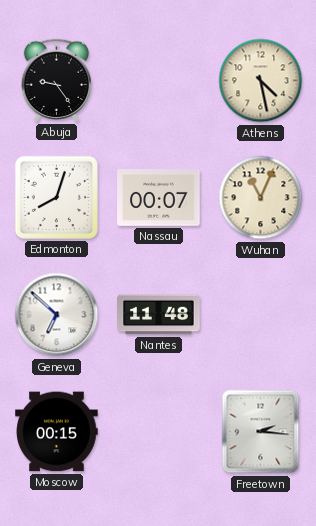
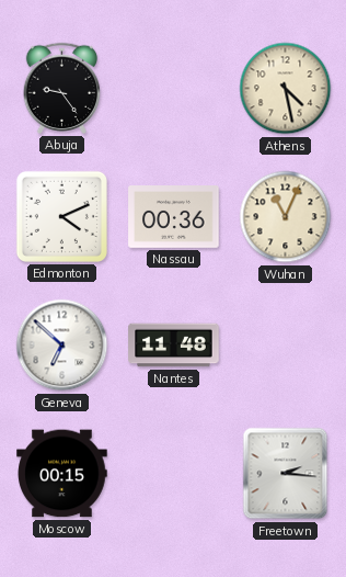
Edmonton: 8:03 -> 4:11
Nassau: 00:07 -> 00:36
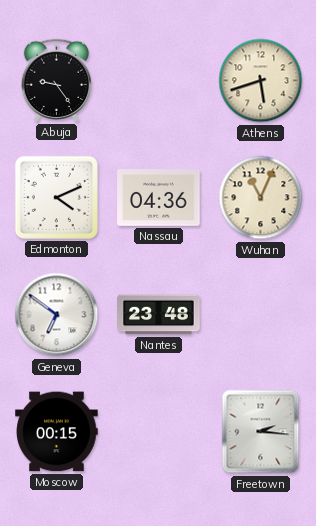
Athens: 4:28 -> 5:42
Nassau: 00:36 -> 04:36
Geneva: 6:52 -> 6:51
Nantes: 11:48 -> 23:48
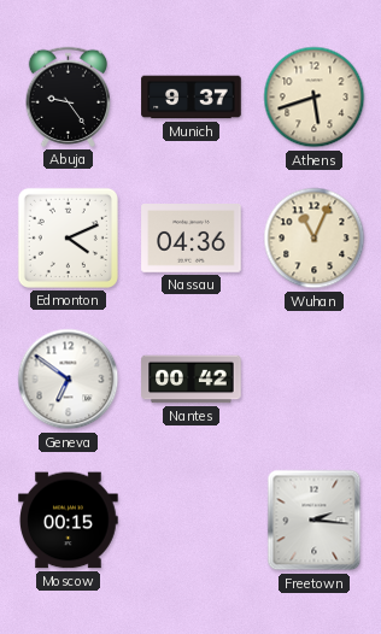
Munich: none -> 9:37
Nantes: 23:48 -> 00:42
